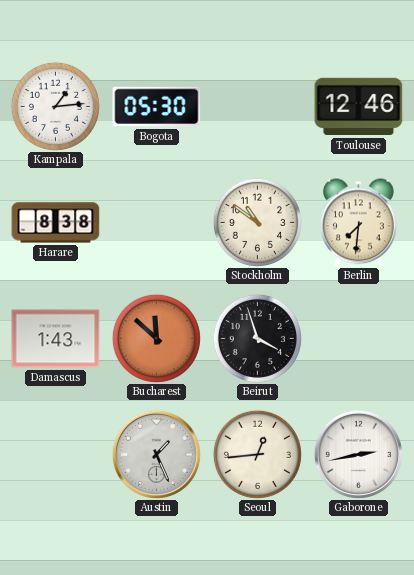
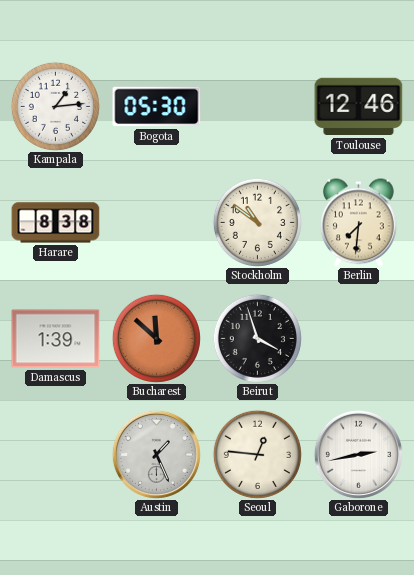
Damascus: 1:43 -> 1:39
Seoul: 12:44 -> 12:46
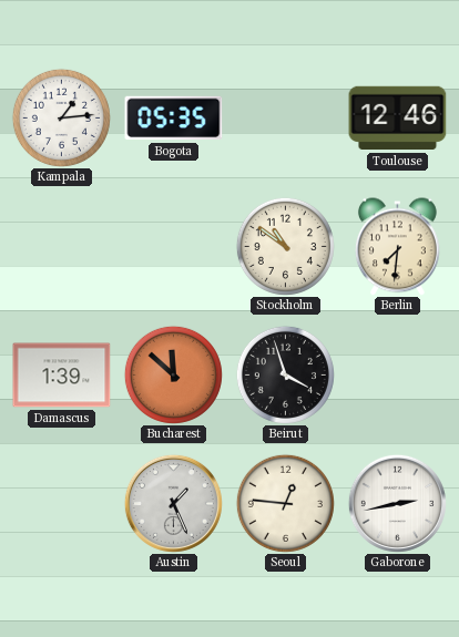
Bogota: 05:30 -> 05:35
Harare: 8:38 -> none
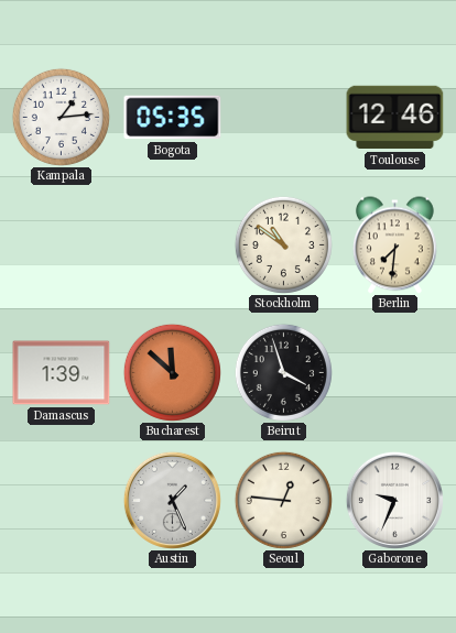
Gaborone: 2:43 -> 9:34
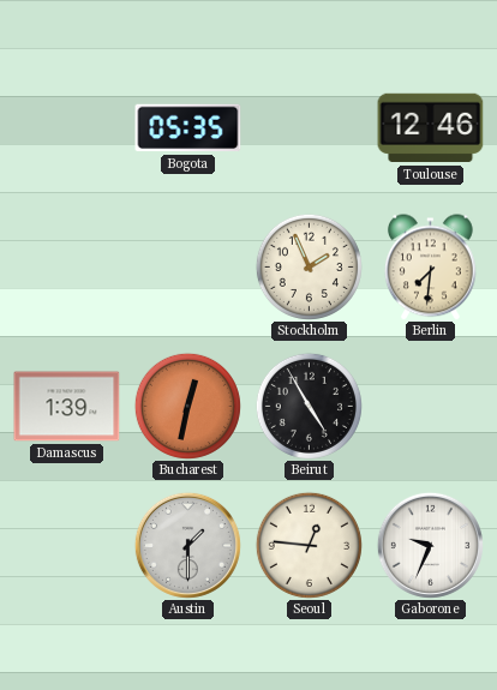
Kampala: 1:14 -> none
Stockholm: 10:51 -> 1:56
Bucharest: 11:52 -> 12:32
Beirut: 3:57 -> 4:55
Austin: 1:26 -> 1:30
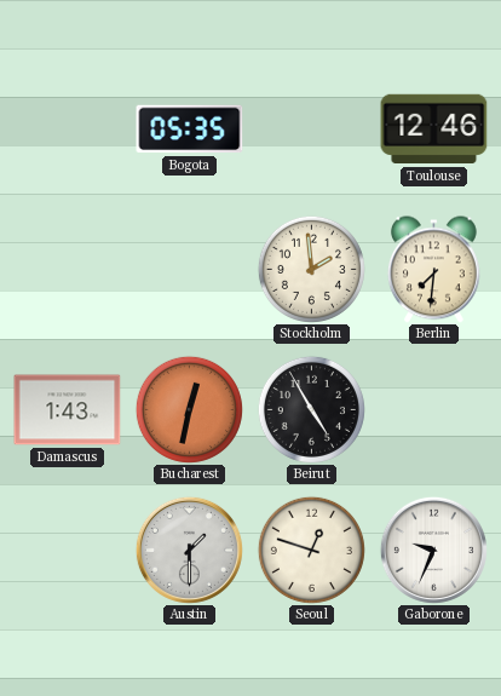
Stockholm: 1:56 -> 1:59
Damascus: 1:39 -> 1:43
Seoul: 12:46 -> 12:48
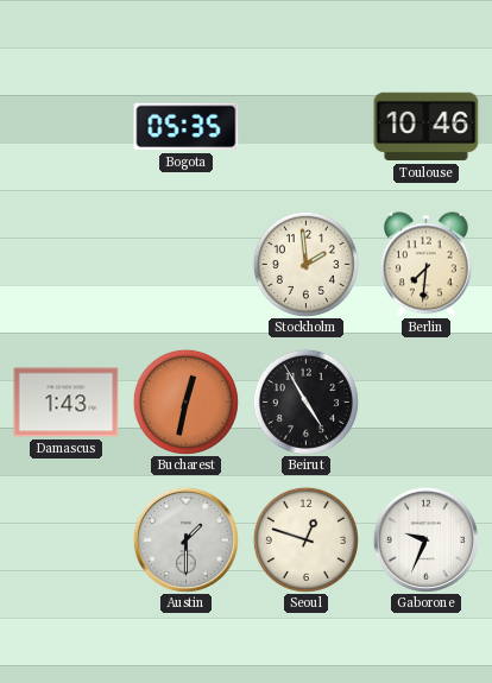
Toulouse: 12:46 -> 10:46
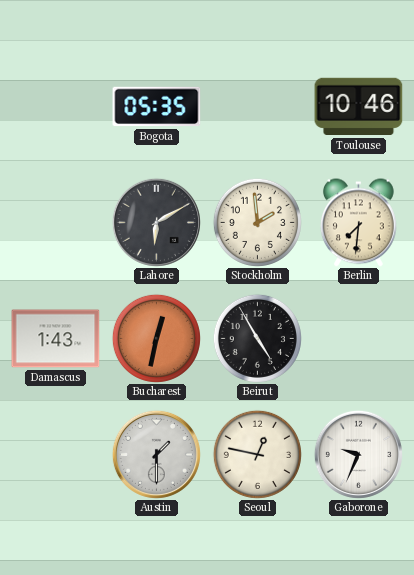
Lahore: none -> 6:10
Seoul: 12:48 -> 12:47
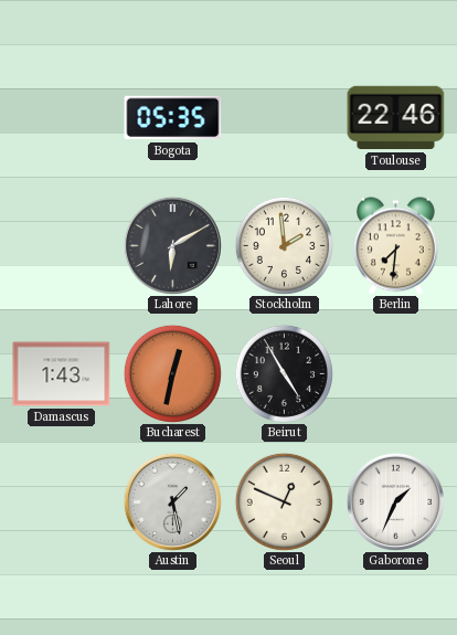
Toulouse: 10:46 -> 22:46
Austin: 1:30 -> 1:28
Seoul: 12:47 -> 12:49
Gaborone: 9:34 -> 1:34
